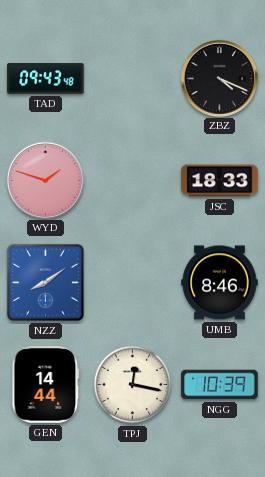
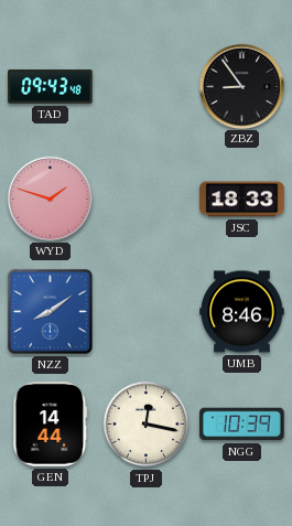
ZBZ: 4:19 -> 8:54
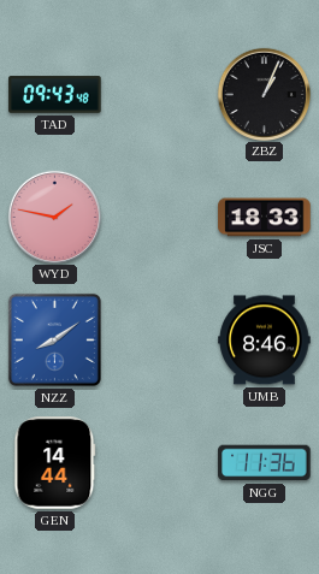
ZBZ: 8:54 -> 1:04
WYD: 1:48 -> 1:47
TPJ: 12:17 -> none
NGG: 10:39 -> 11:36
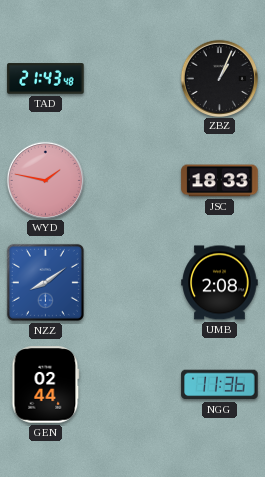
TAD: 09:43 -> 21:43
UMB: 8:46 -> 2:08
GEN: 14:44 -> 02:44
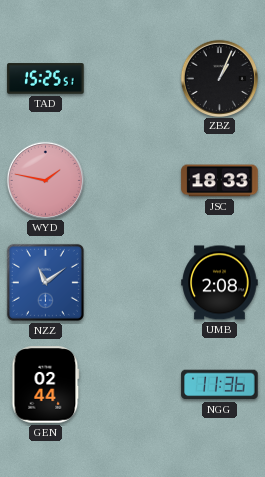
TAD: 21:43 -> 15:25
NZZ: 8:09 -> 11:09
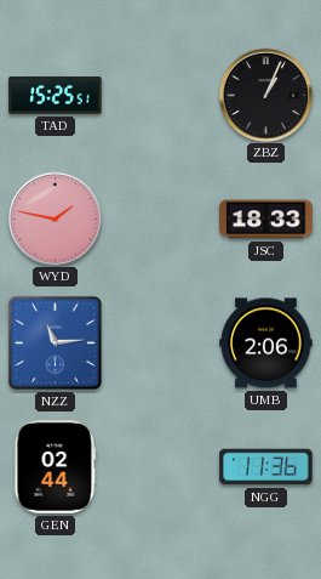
NZZ: 11:09 -> 11:14
UMB: 2:08 -> 2:06
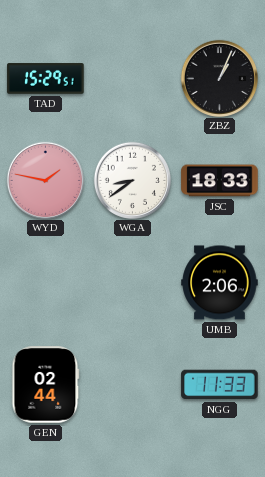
TAD: 15:25 -> 15:29
WGA: none -> 8:39
NZZ: 11:14 -> none
NGG: 11:36 -> 11:33
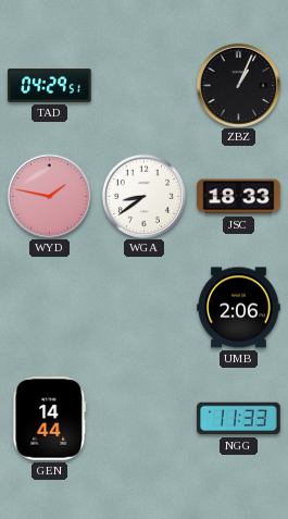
TAD: 15:29 -> 04:29
GEN: 02:44 -> 14:44
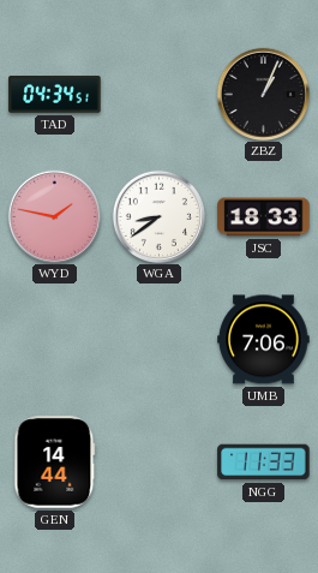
TAD: 04:29 -> 04:34
UMB: 2:06 -> 7:06
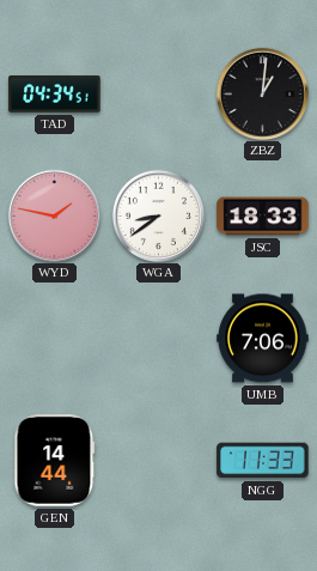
ZBZ: 1:04 -> 1:01
